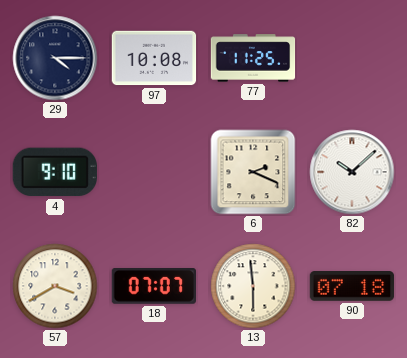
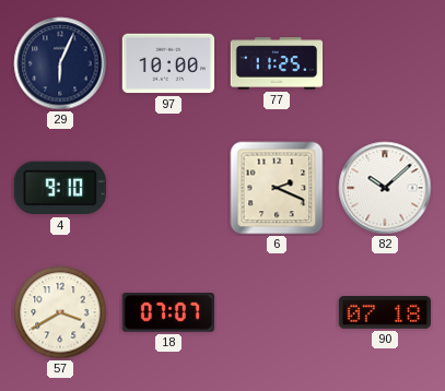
29: 4:15 -> 6:04
97: 10:08 -> 10:00
13: 5:59 -> none
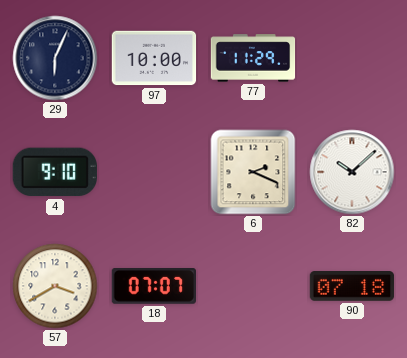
77: 11:25 -> 11:29
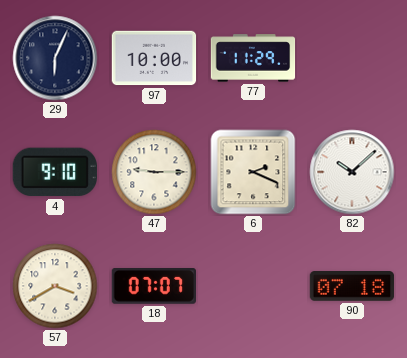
47: none -> 9:15
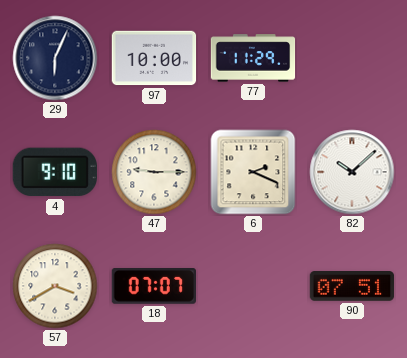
90: 07:18 -> 07:51
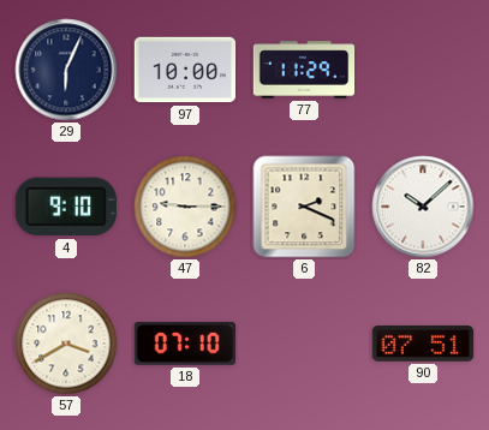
18: 07:07 -> 07:10
